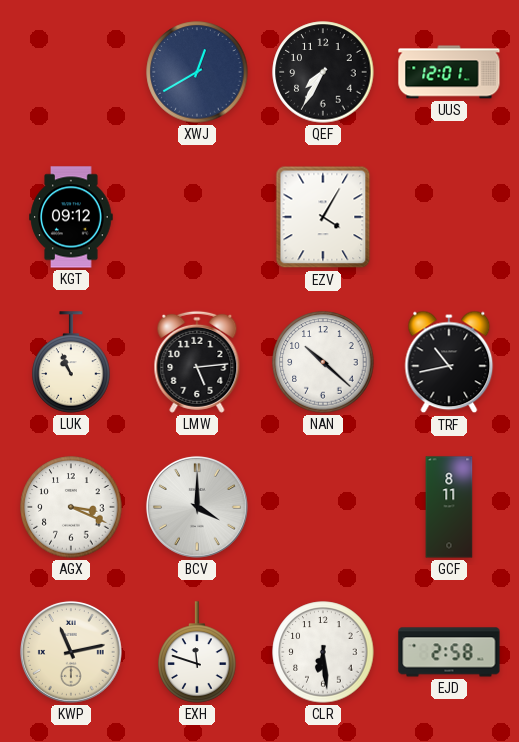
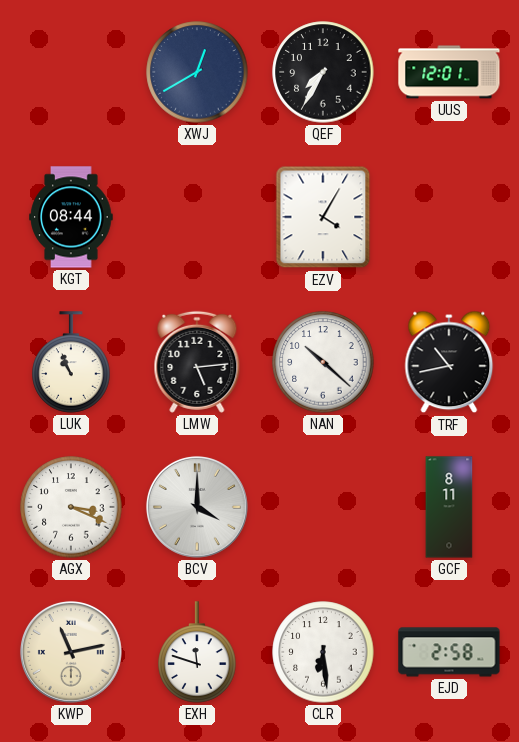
KGT: 09:12 -> 08:44
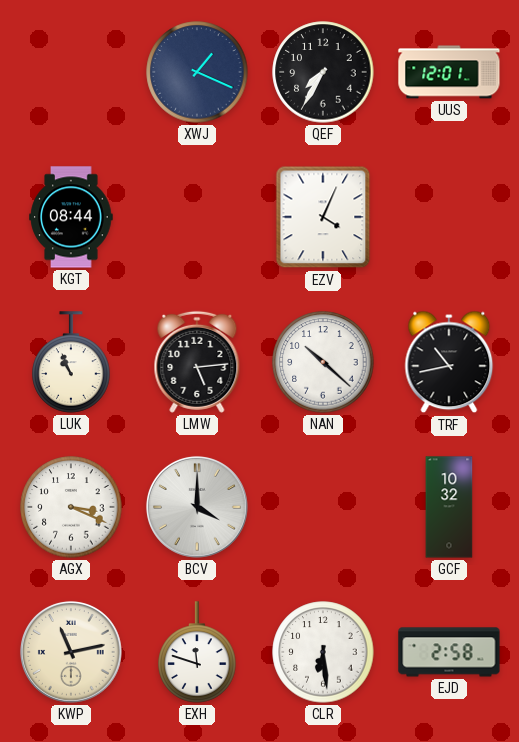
XWJ: 12:40 -> 1:19
EZV: 4:05 -> 4:04
GCF: 8:11 -> 10:32
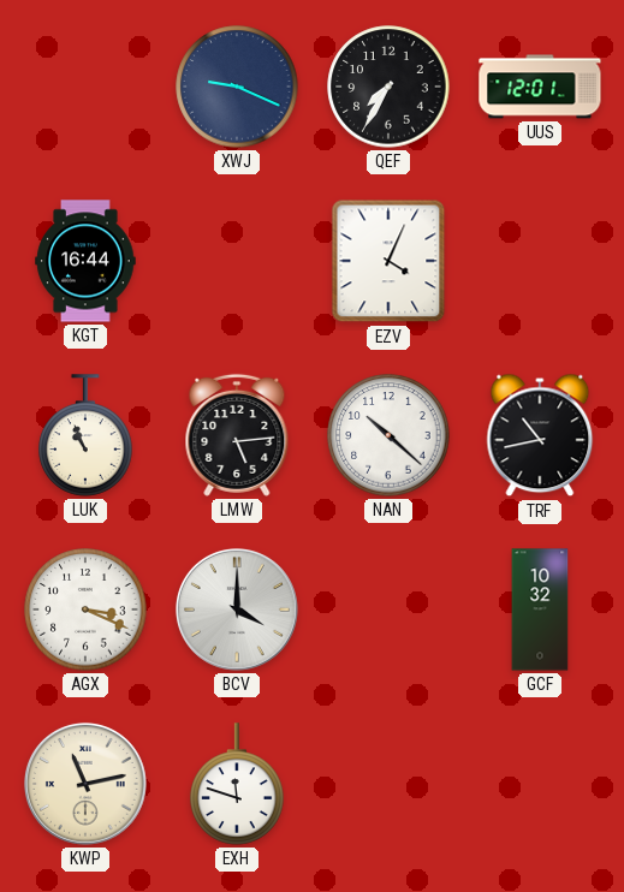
XWJ: 1:19 -> 9:19
KGT: 08:44 -> 16:44
CLR: 6:29 -> none
EJD: 2:58 -> none
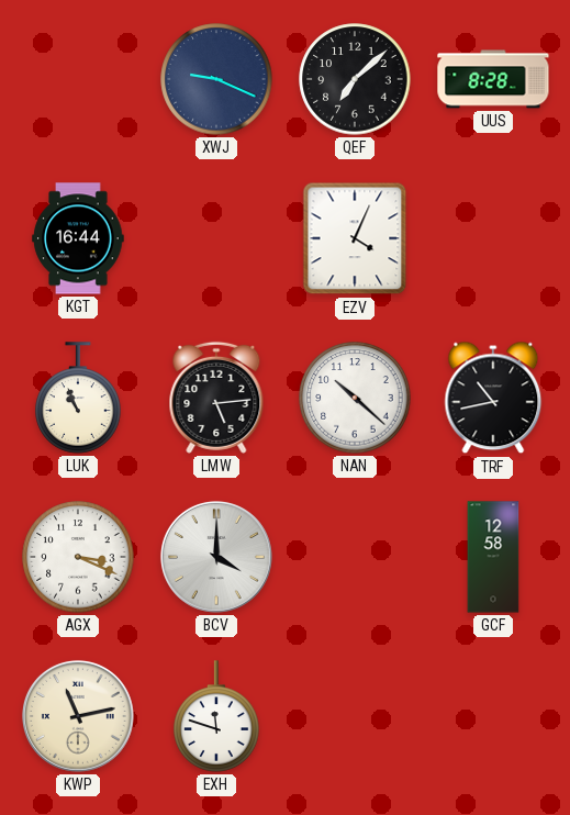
QEF: 7:35 -> 7:08
UUS: 12:01 -> 8:28
GCF: 10:32 -> 12:58
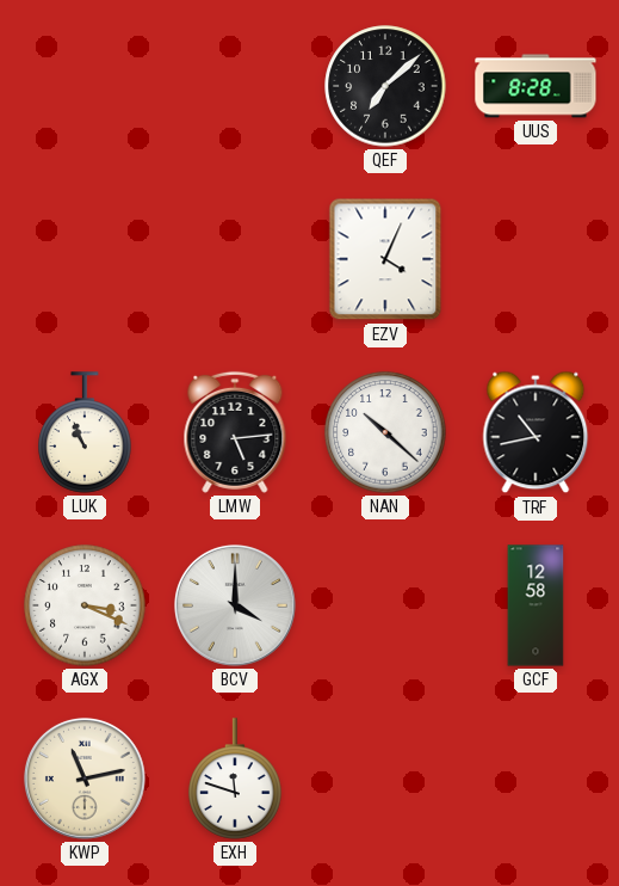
XWJ: 9:19 -> none
KGT: 16:44 -> none
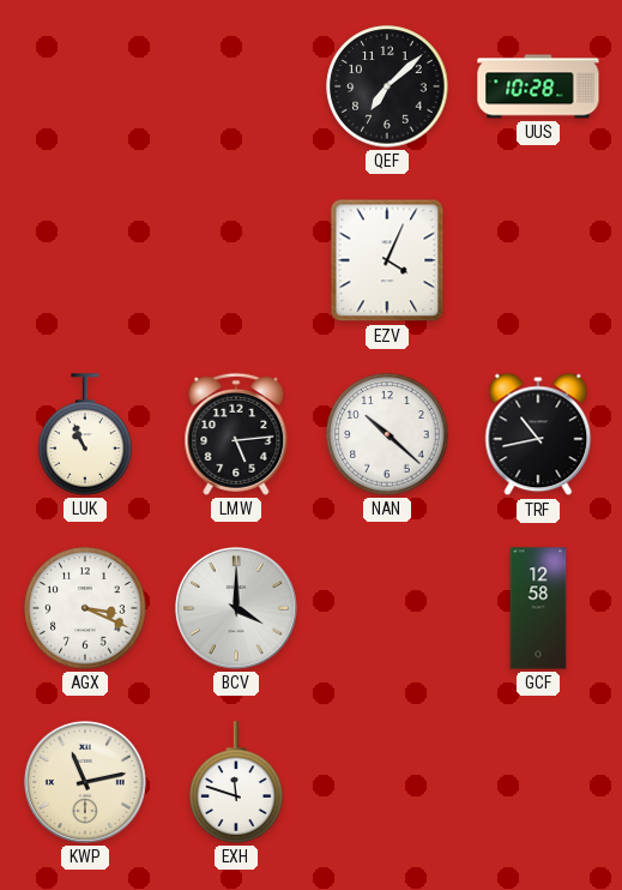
UUS: 8:28 -> 10:28
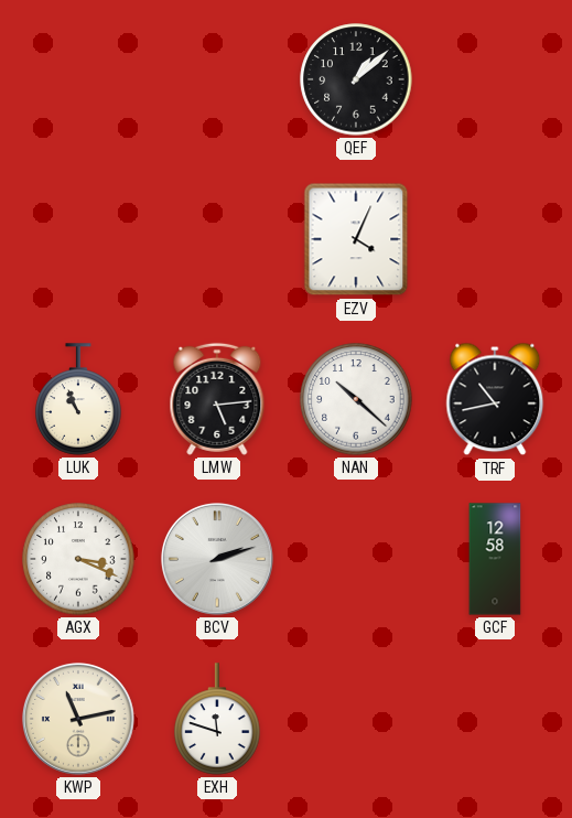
QEF: 7:08 -> 1:08
UUS: 10:28 -> none
BCV: 4:00 -> 2:12
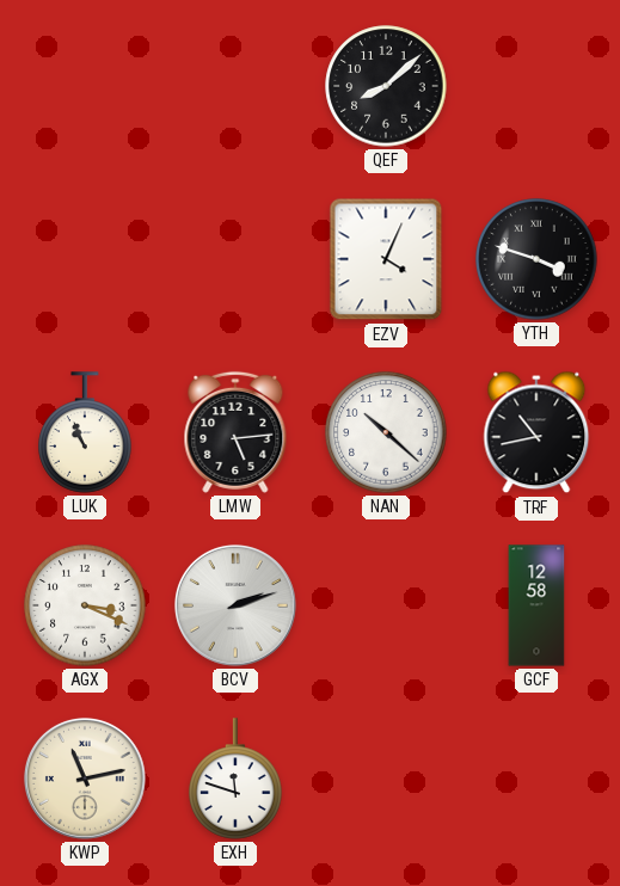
QEF: 1:08 -> 8:08
YTH: none -> 3:48
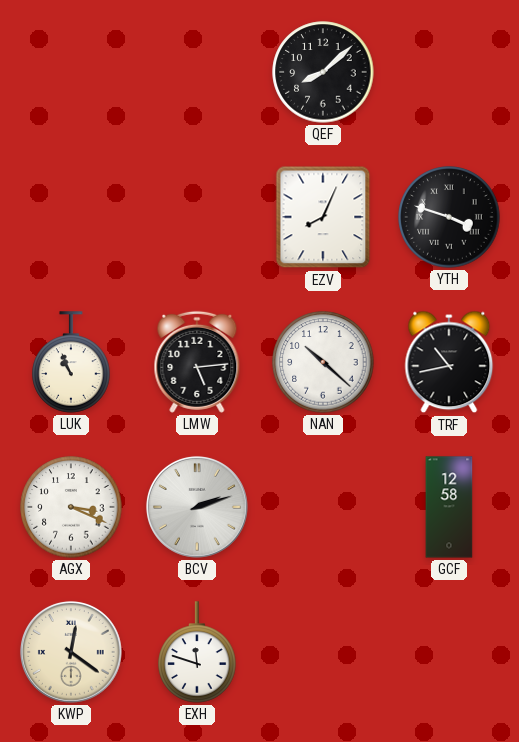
EZV: 4:04 -> 8:04
KWP: 11:13 -> 12:21
